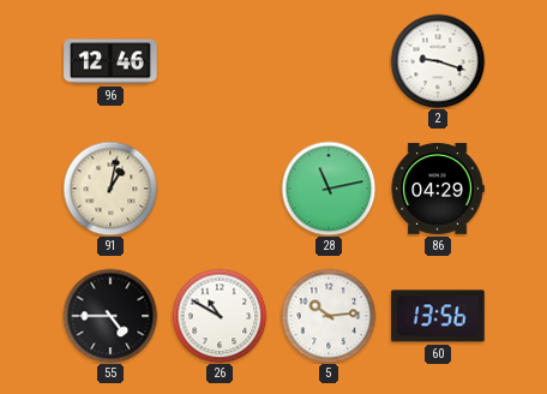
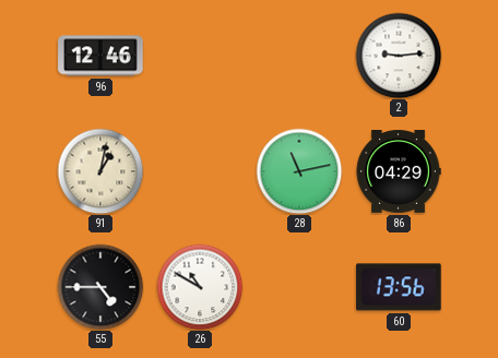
2: 9:18 -> 9:14
5: 10:14 -> none
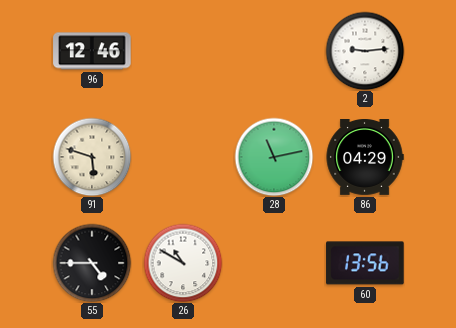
91: 1:02 -> 5:48
